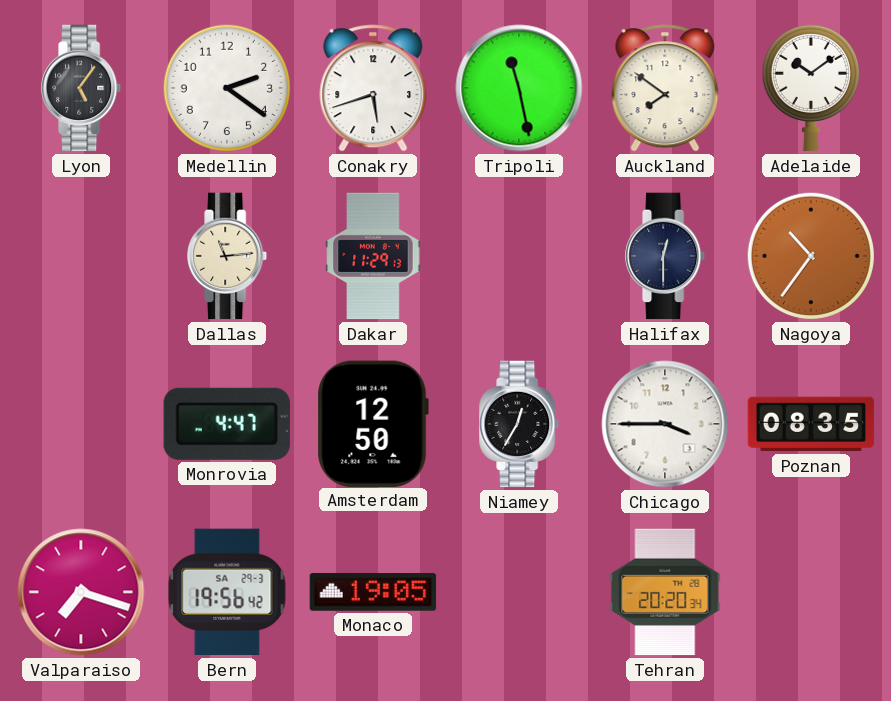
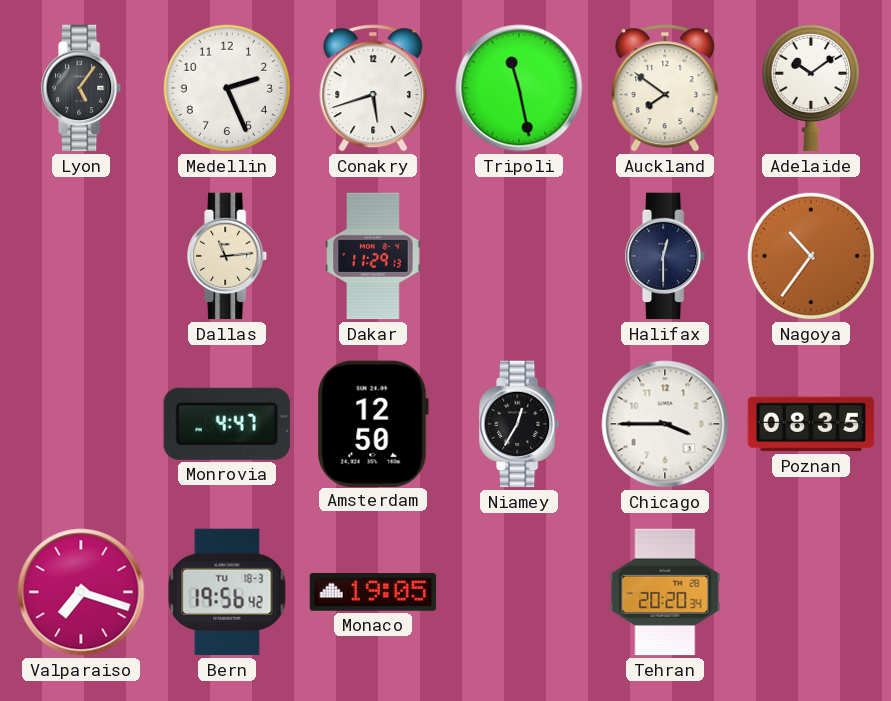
Medellin: 2:21 -> 2:26
Bern date: SA 29-3 -> TU 18-3
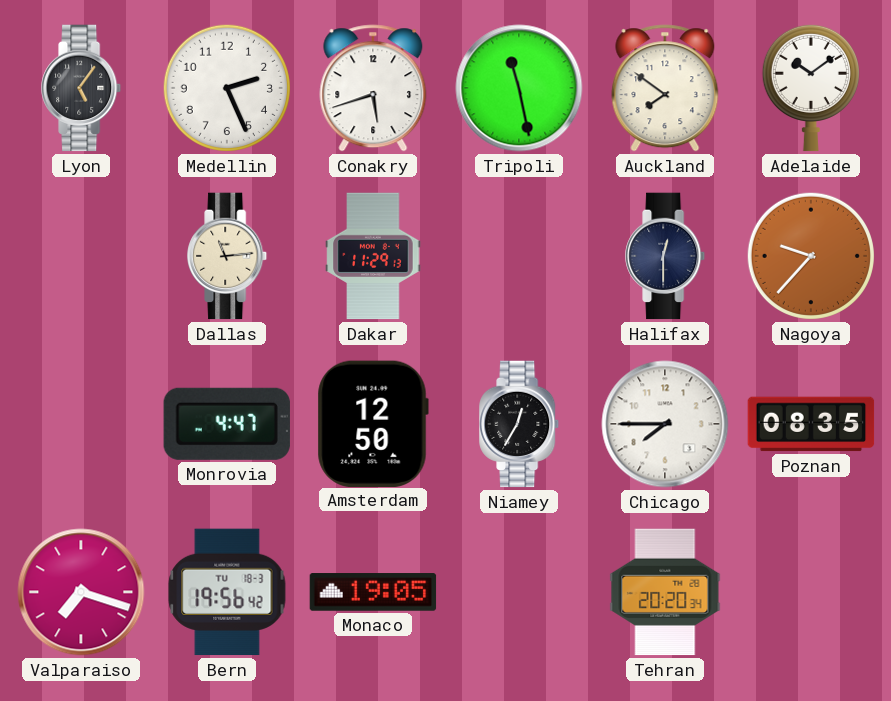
Nagoya: 10:36 -> 9:37
Chicago: 3:45 -> 7:45
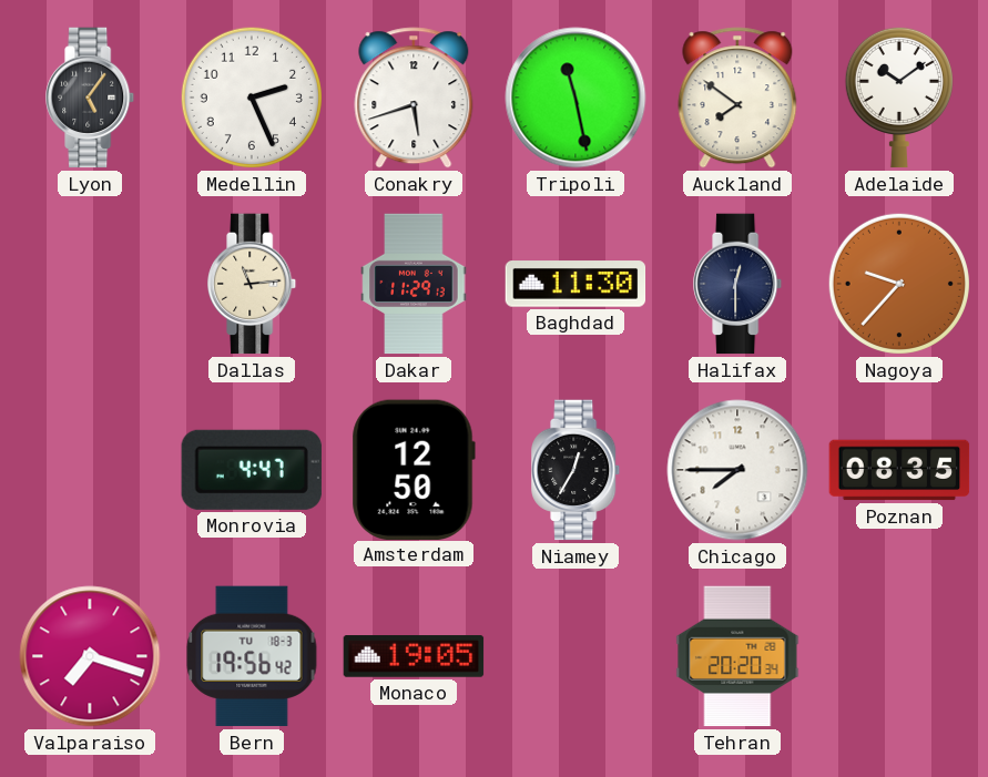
Baghdad: none -> 11:30
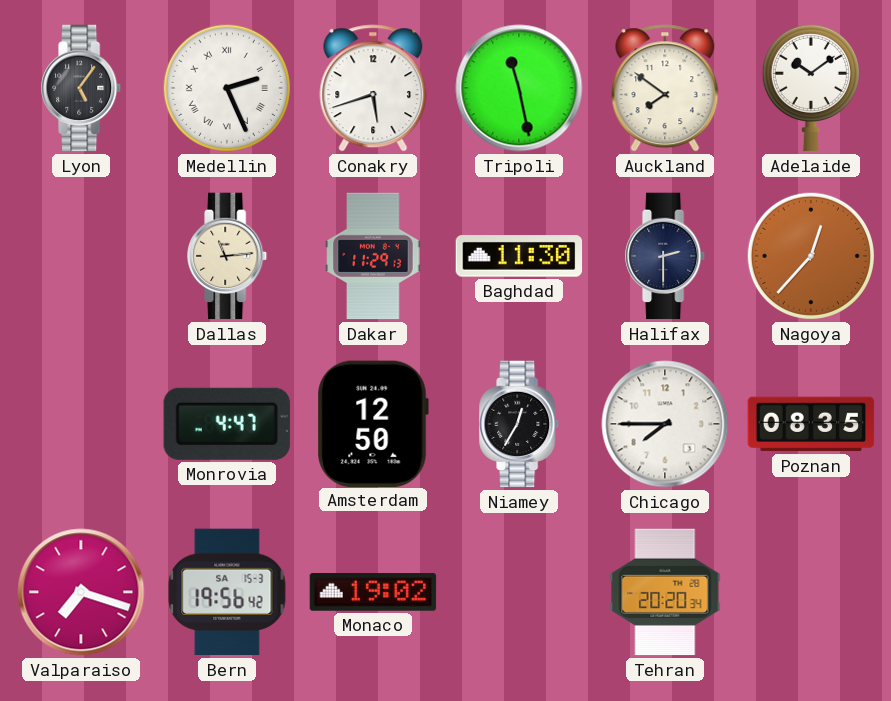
Medellin numerals: Arabic -> Roman
Halifax: 12:30 -> 2:30
Nagoya: 9:37 -> 12:37
Bern date: TU 18-3 -> SA 15-3
Monaco: 19:05 -> 19:02
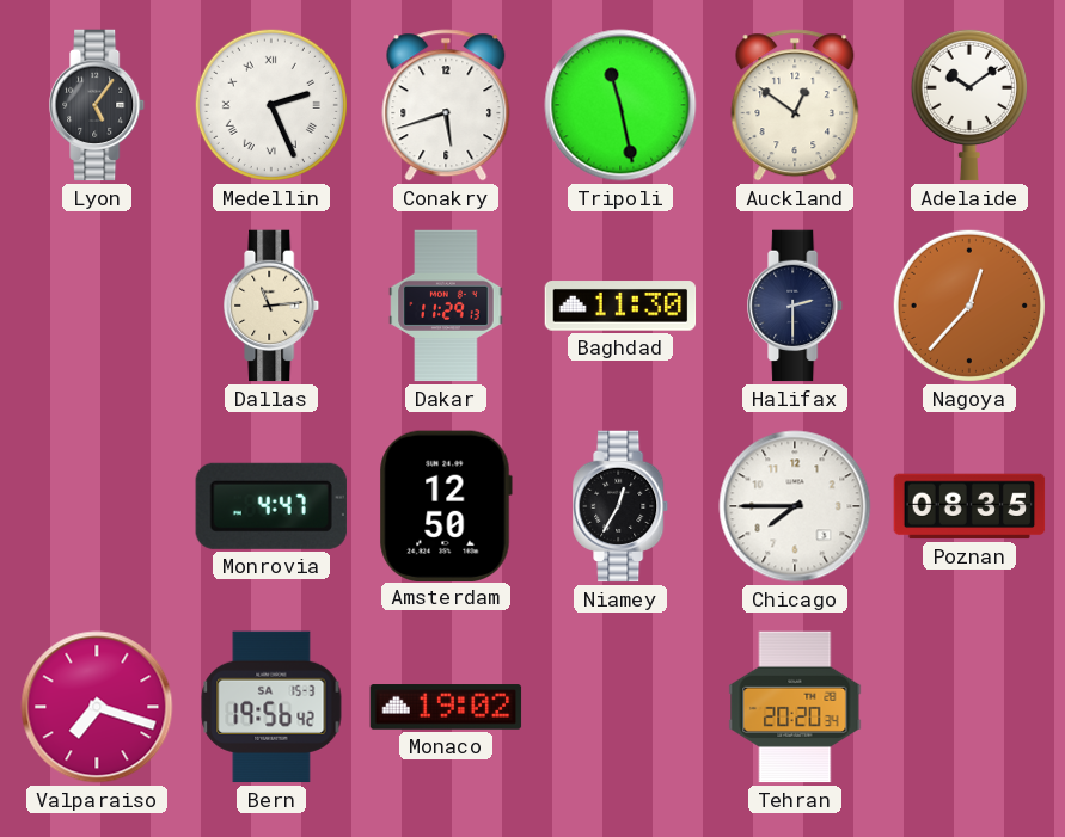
Auckland: 7:51 -> 12:51
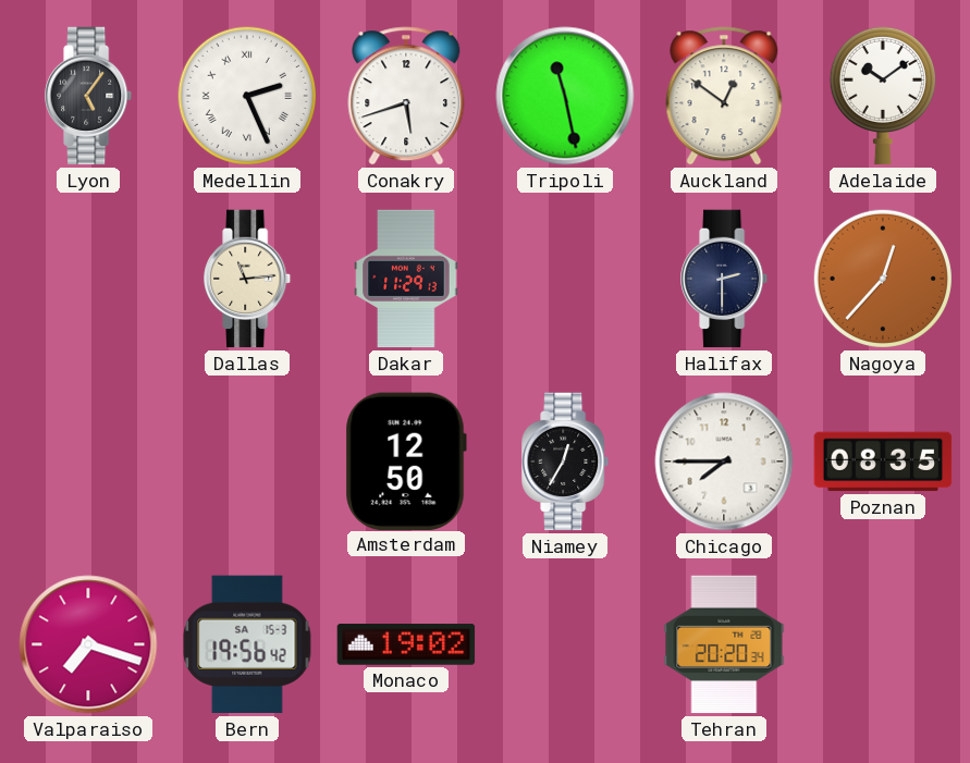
Baghdad: 11:30 -> none
Monrovia: 4:47 -> none
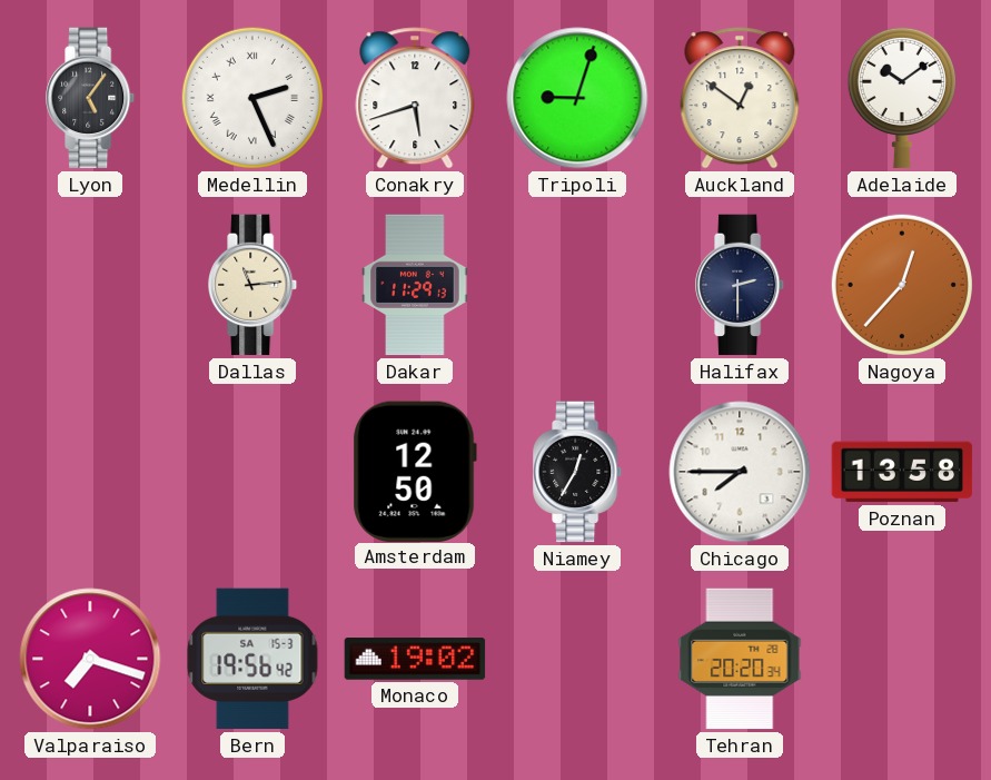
Tripoli: 11:28 -> 9:03
Poznan: 08:35 -> 13:58
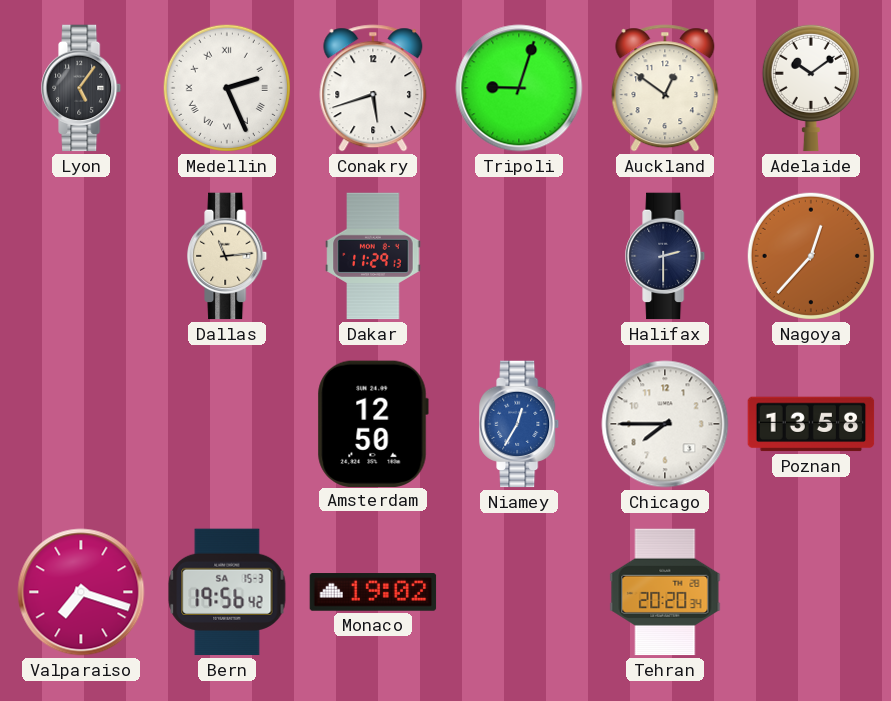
Niamey dial: black -> blue
